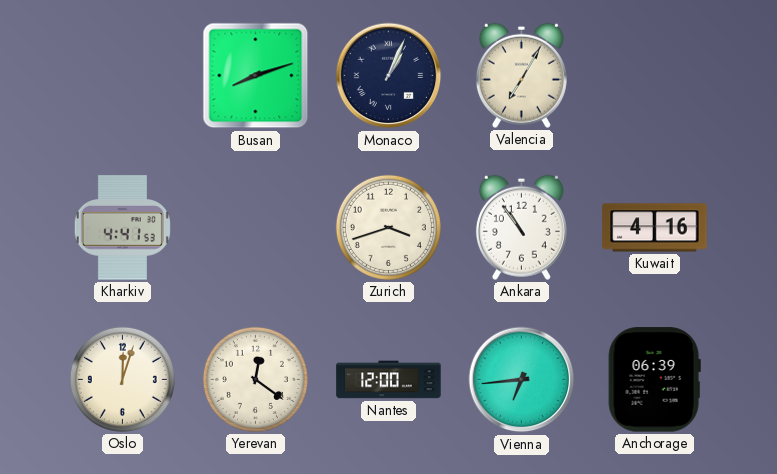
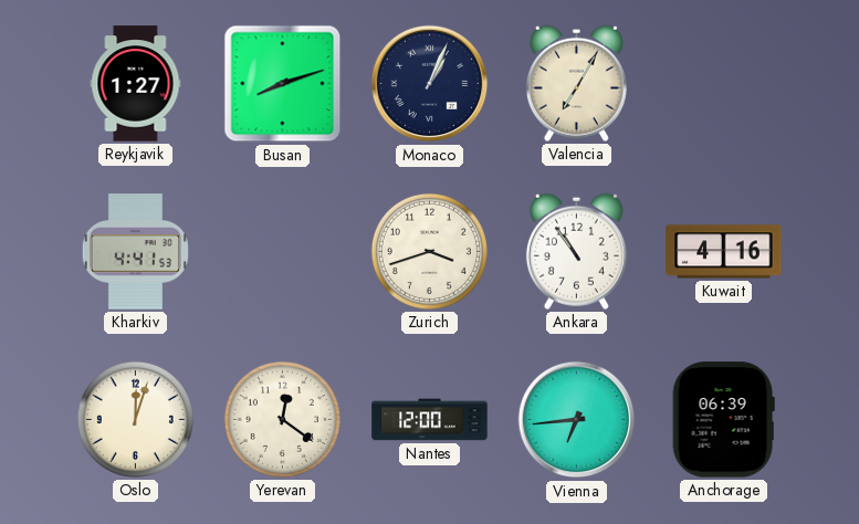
Reykjavik: none -> 1:27
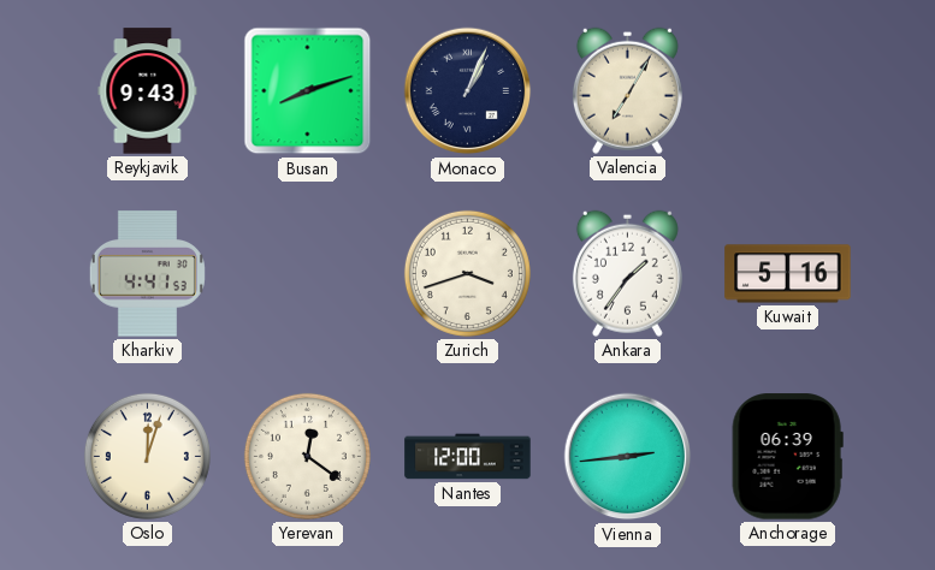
Reykjavik: 1:27 -> 9:43
Ankara: 10:54 -> 1:36
Kuwait: 4:16 -> 5:16
Vienna: 6:44 -> 2:44
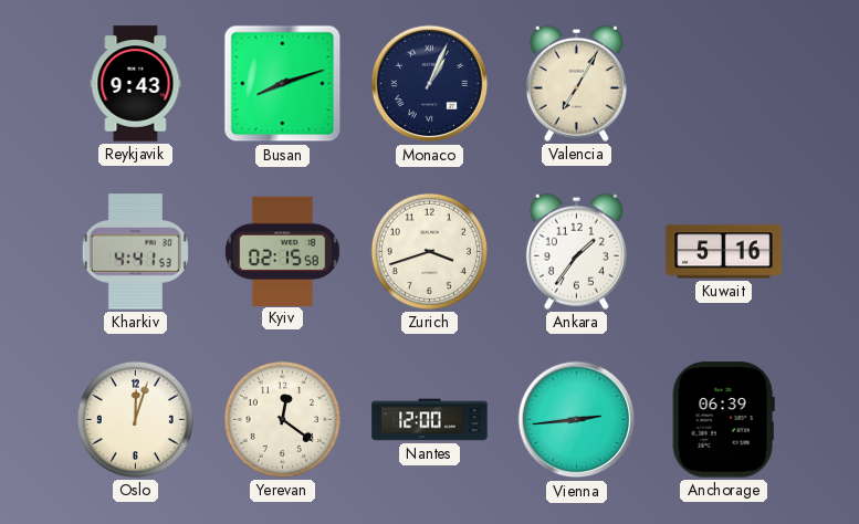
Kyiv: none -> 02:15
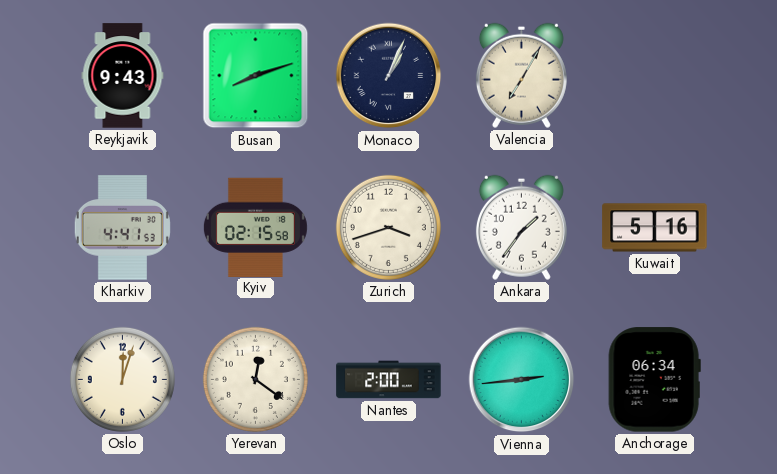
Nantes: 12:00 -> 2:00
Anchorage: 06:39 -> 06:34
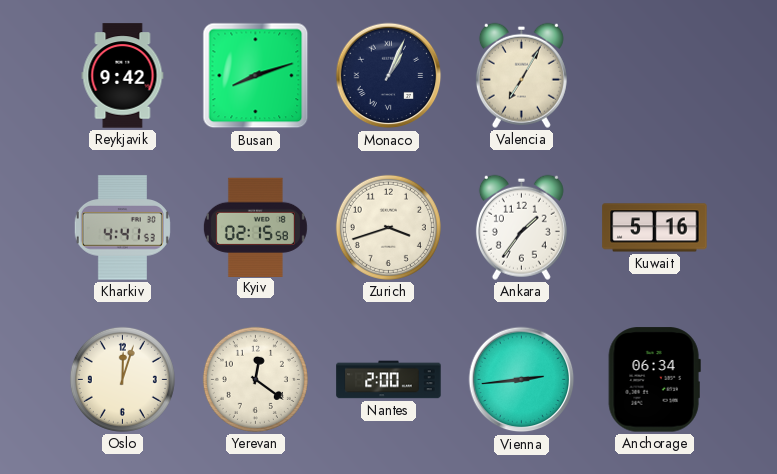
Reykjavik: 9:43 -> 9:42
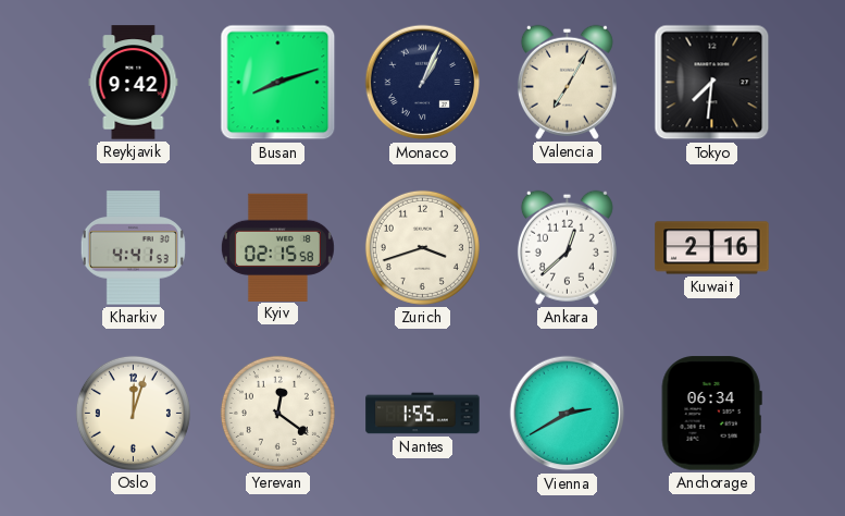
Tokyo: none -> 7:31
Ankara: 1:36 -> 12:38
Kuwait: 5:16 -> 2:16
Nantes: 2:00 -> 1:55
Vienna: 2:44 -> 2:40
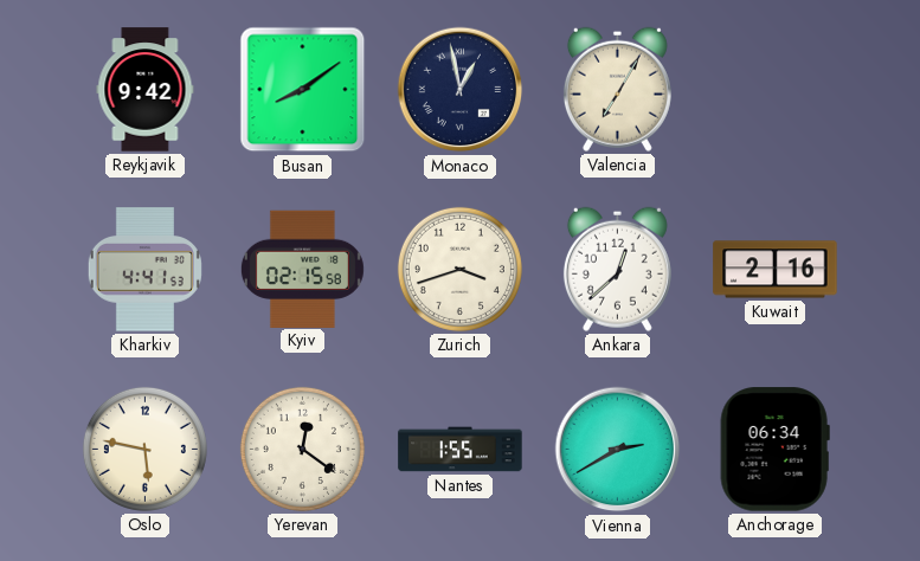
Busan: 8:12 -> 8:09
Monaco: 1:04 -> 12:58
Tokyo: 7:31 -> none
Oslo: 12:03 -> 5:47
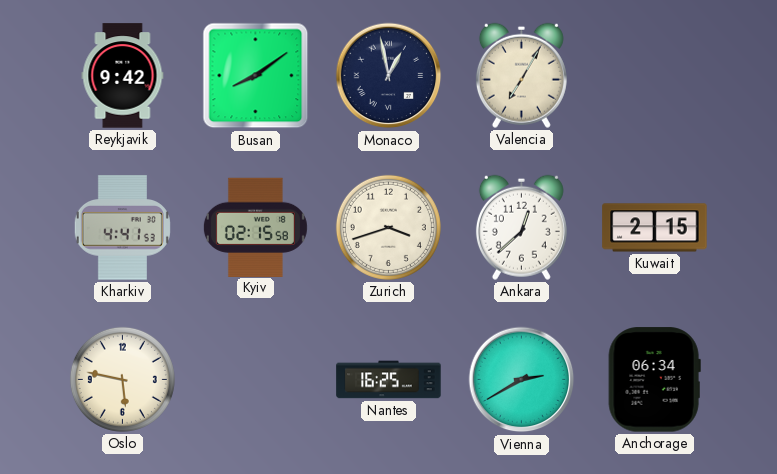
Kuwait: 2:16 -> 2:15
Yerevan: 12:21 -> none
Nantes: 1:55 -> 16:25
